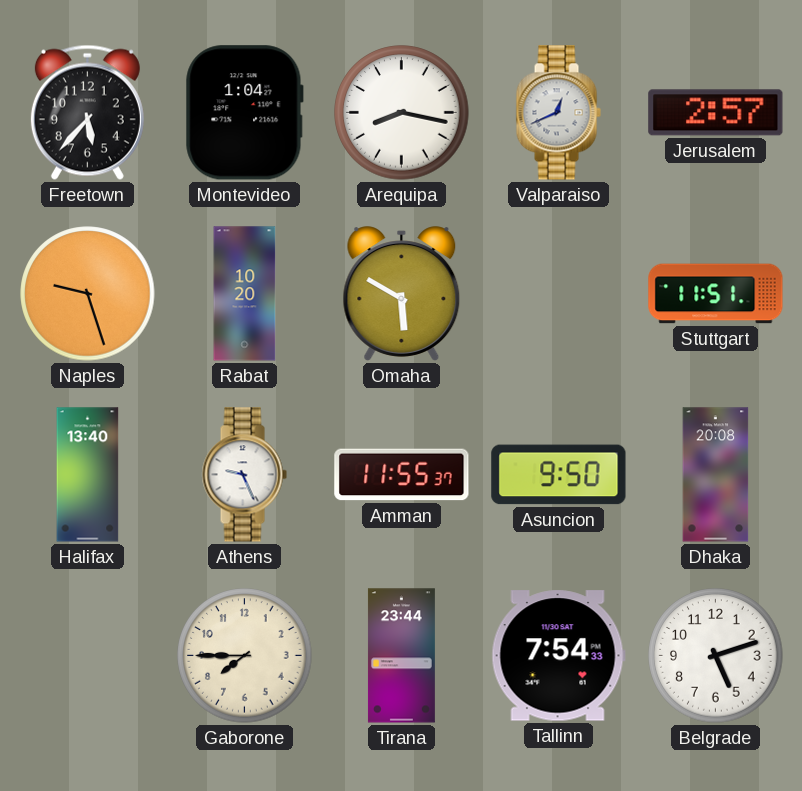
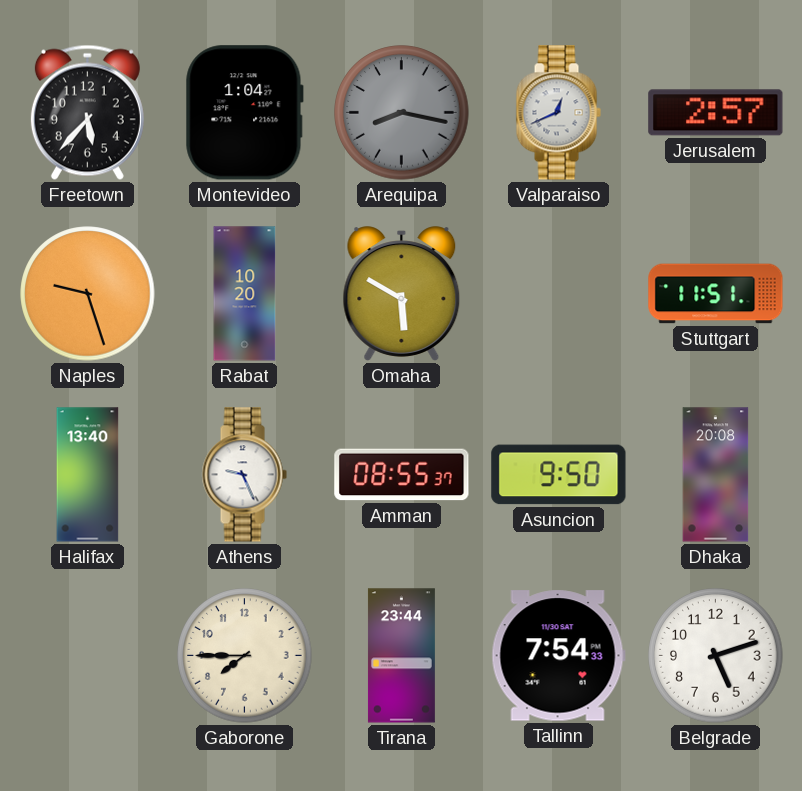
Arequipa dial: white -> grey
Amman: 11:55 -> 08:55
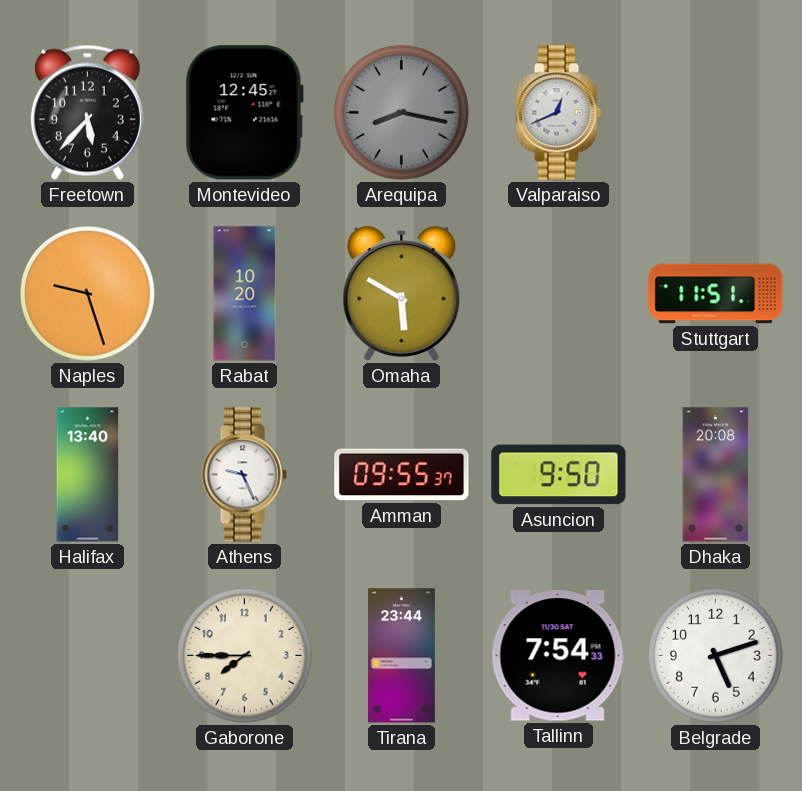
Montevideo: 1:04 -> 12:45
Jerusalem: 2:57 -> none
Amman: 08:55 -> 09:55
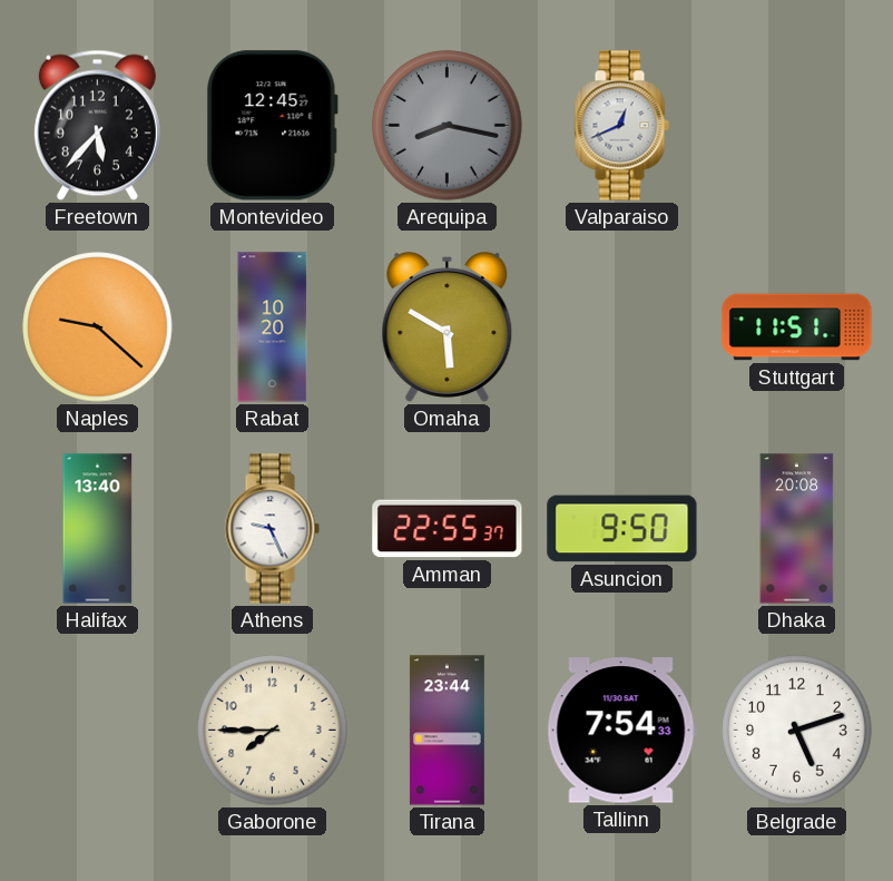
Naples: 9:27 -> 9:22
Amman: 09:55 -> 22:55
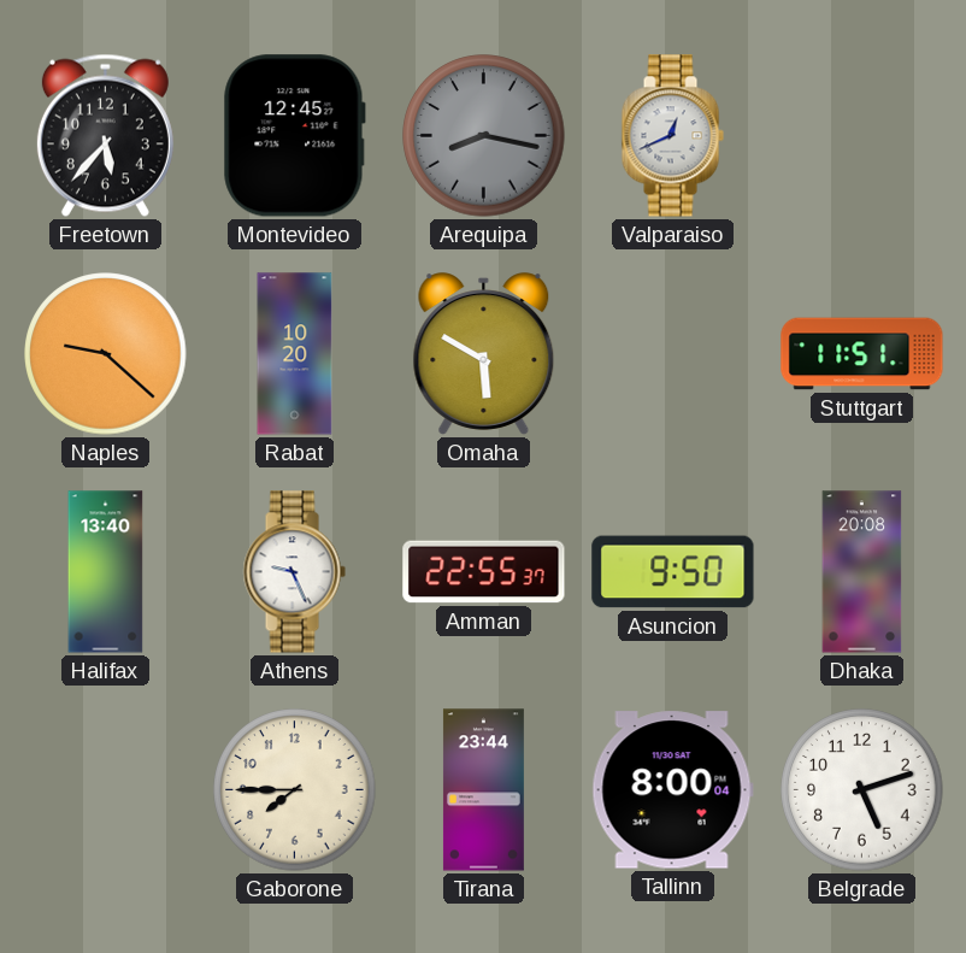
Tallinn: 7:54 -> 8:00
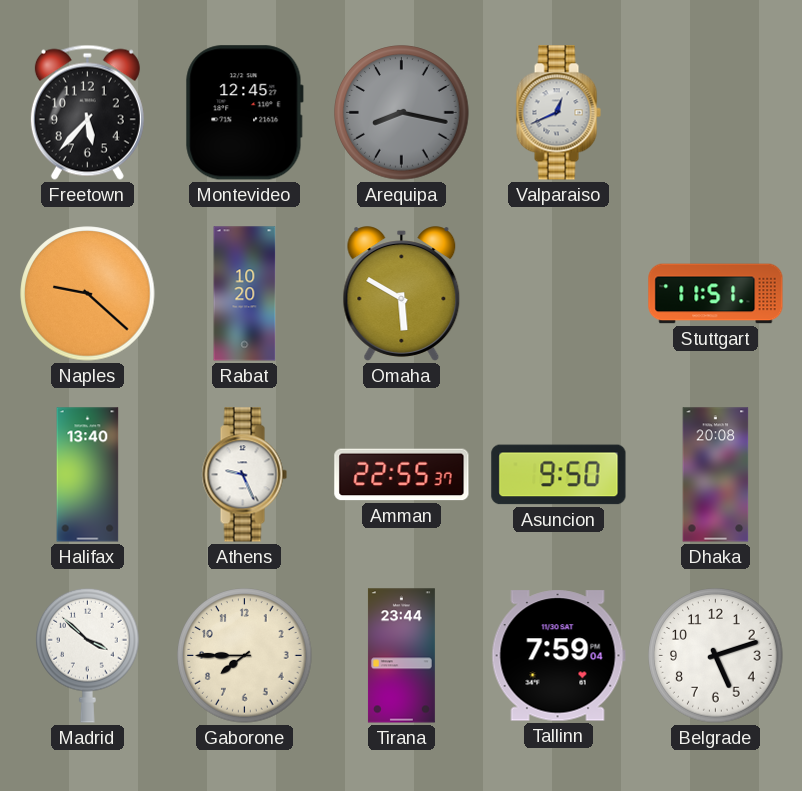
Madrid: none -> 3:52
Tallinn: 8:00 -> 7:59
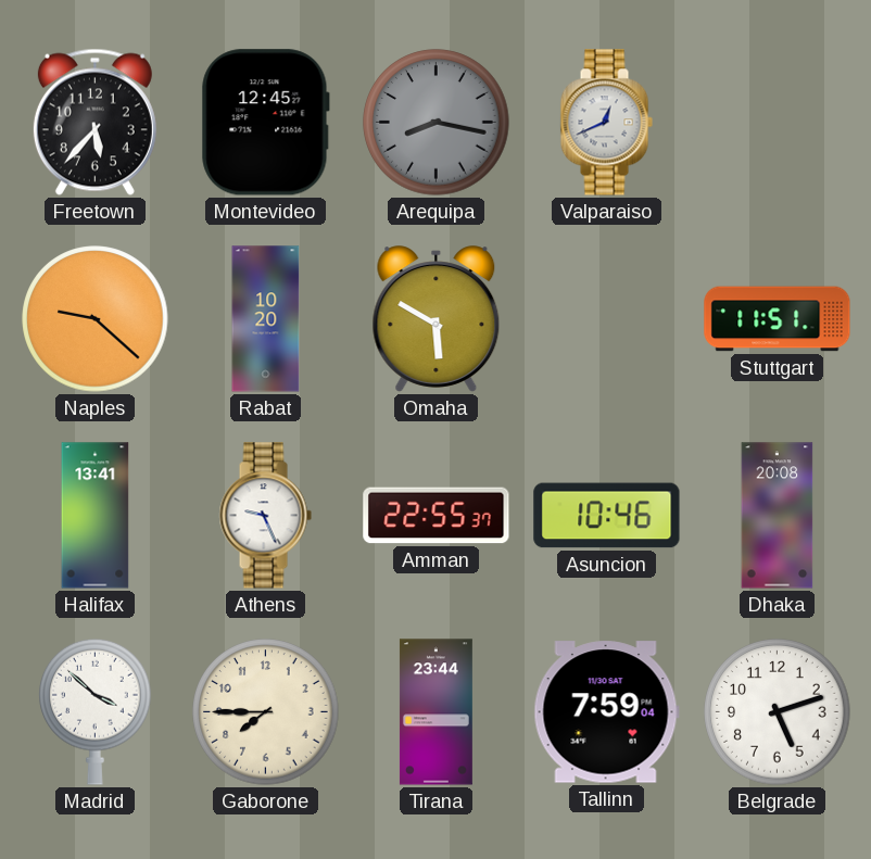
Halifax: 13:40 -> 13:41
Asuncion: 9:50 -> 10:46
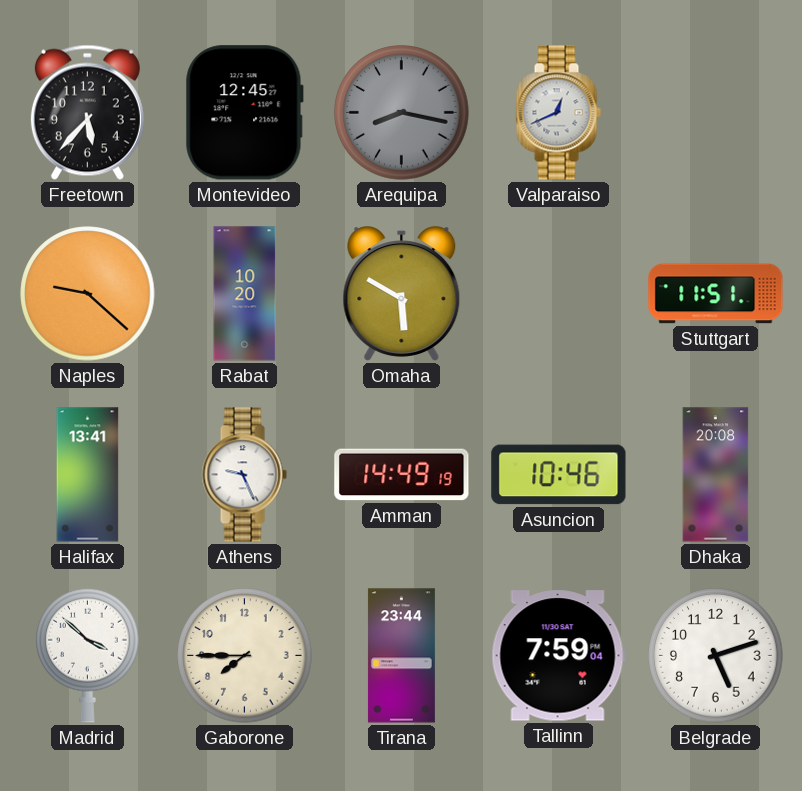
Amman: 22:55 -> 14:49
